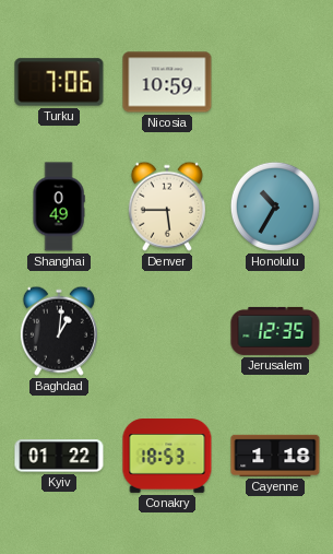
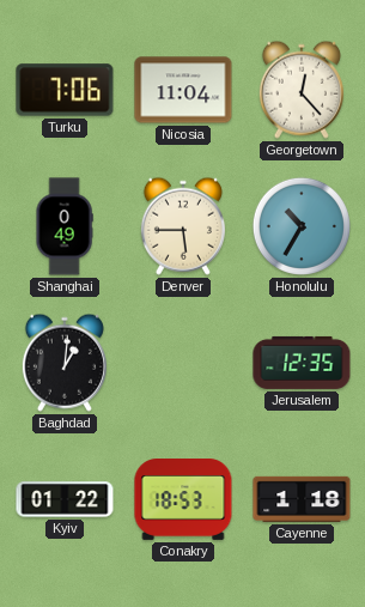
Nicosia: 10:59 -> 11:04
Georgetown: none -> 12:23
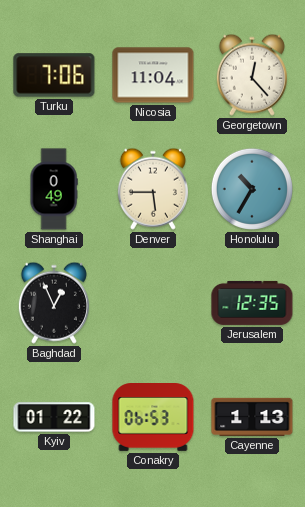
Baghdad: 1:01 -> 12:56
Conakry: 18:53 -> 06:53
Cayenne: 1:18 -> 1:13
